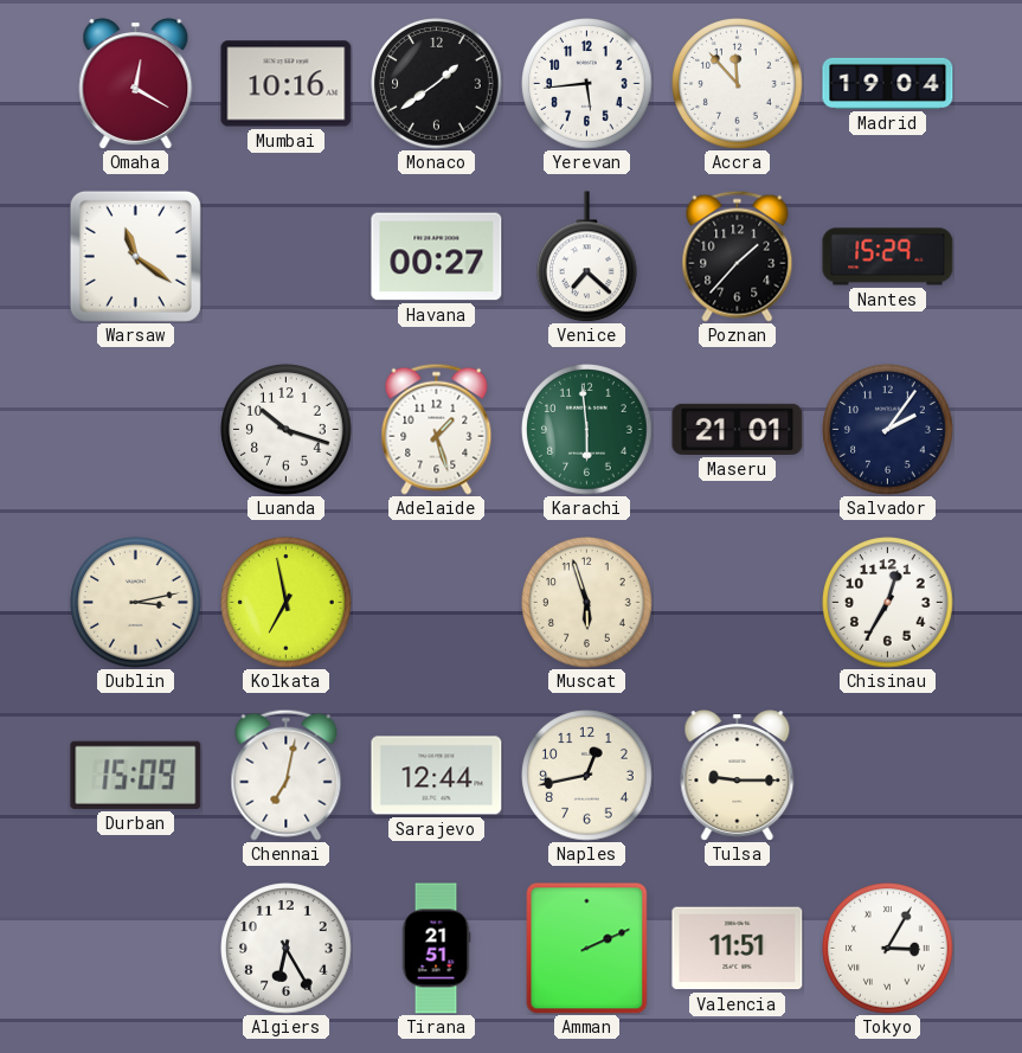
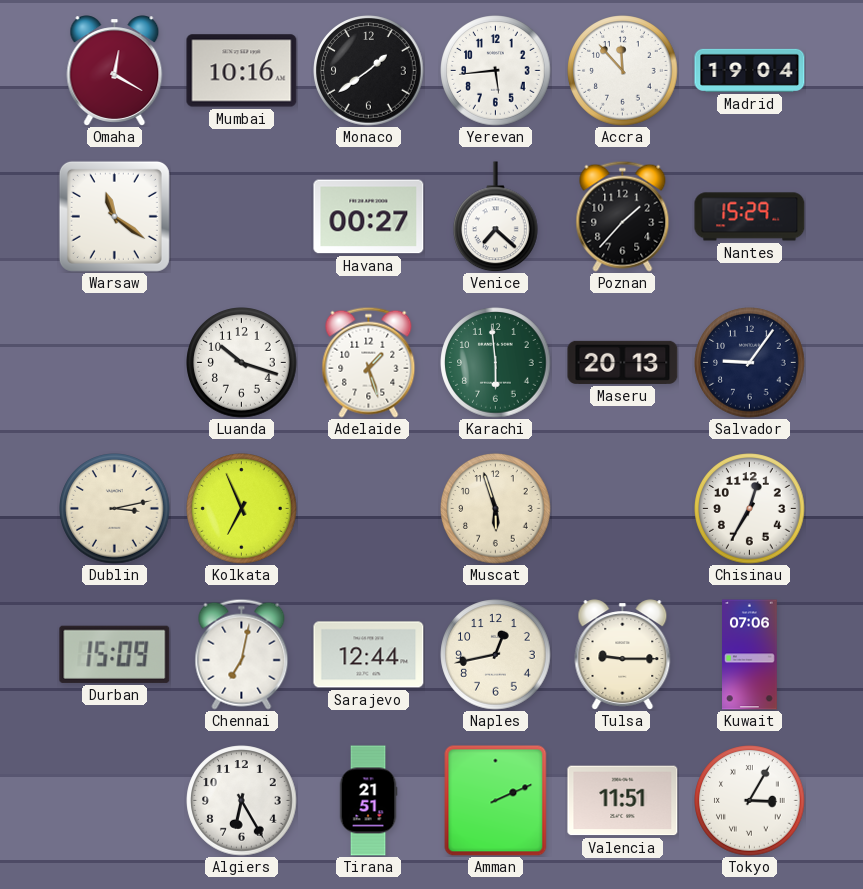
Maseru: 21:01 -> 20:13
Salvador: 2:06 -> 9:06
Kolkata: 6:58 -> 6:56
Kuwait: none -> 07:06
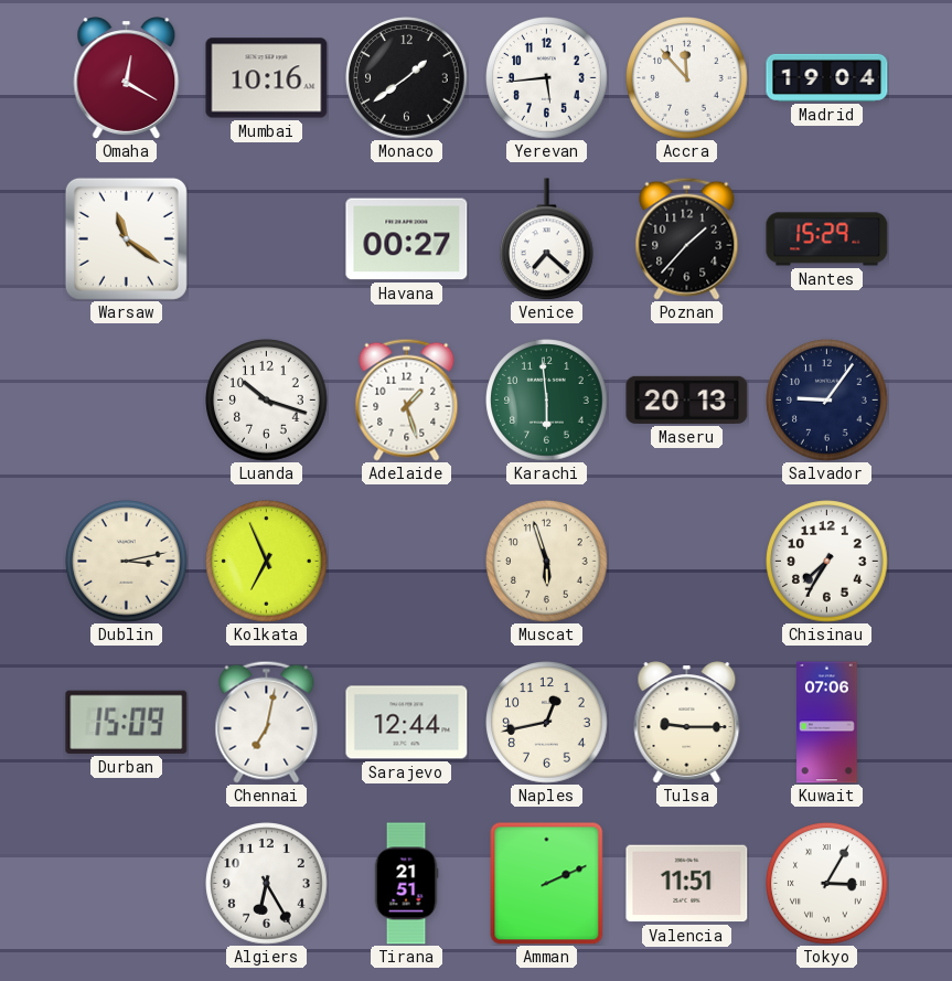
Chisinau: 12:35 -> 7:35
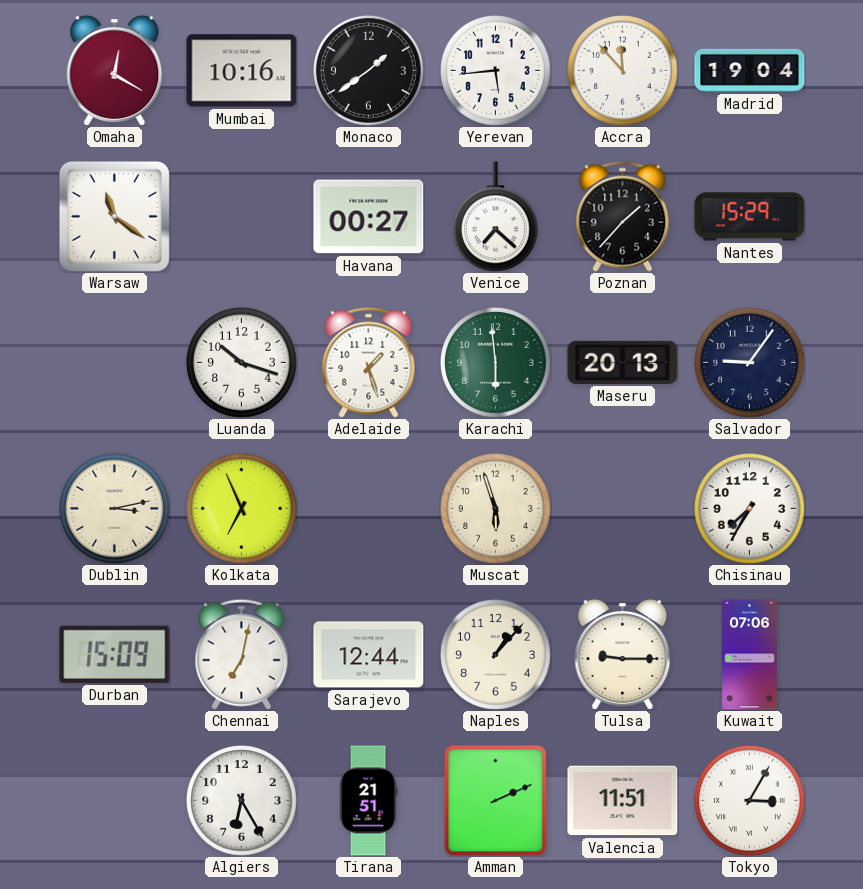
Naples: 12:43 -> 1:07
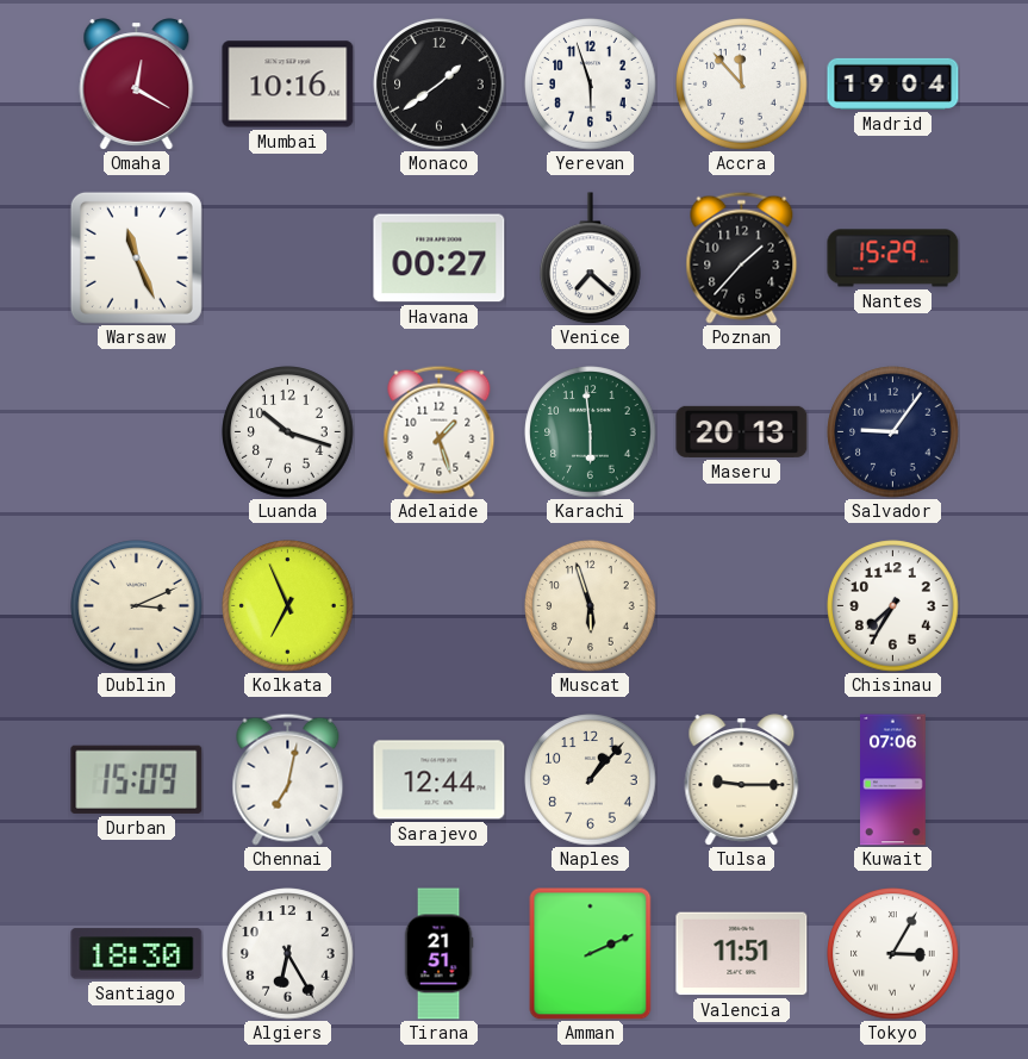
Yerevan: 5:44 -> 5:57
Warsaw: 11:21 -> 11:26
Dublin: 3:13 -> 3:11
Santiago: none -> 18:30
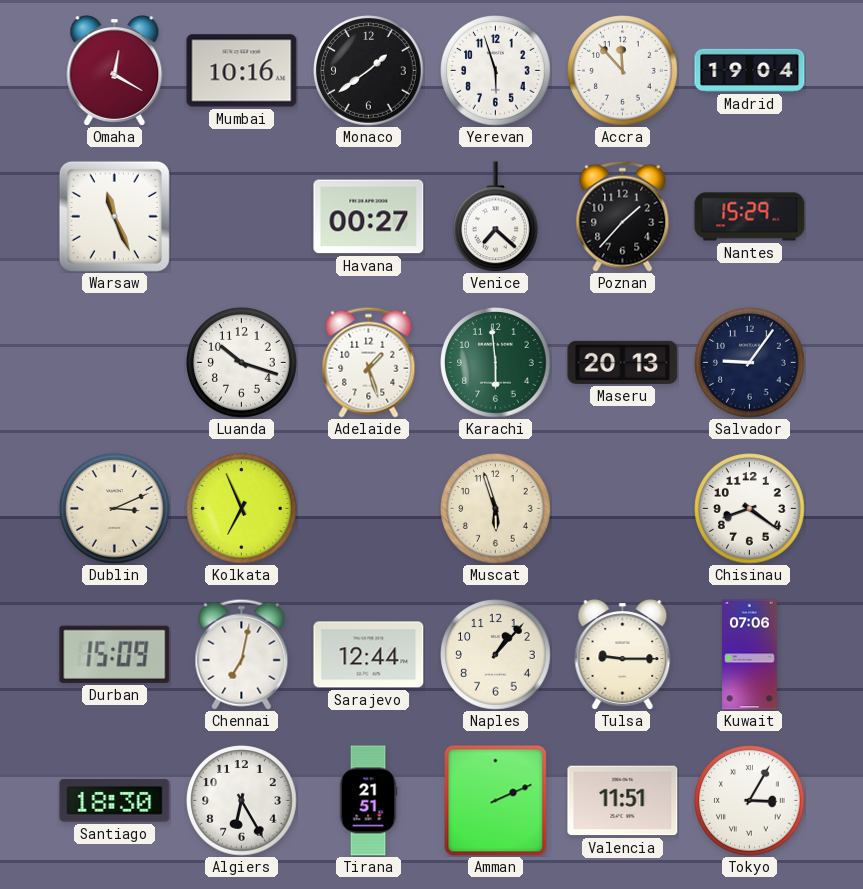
Chisinau: 7:35 -> 8:21
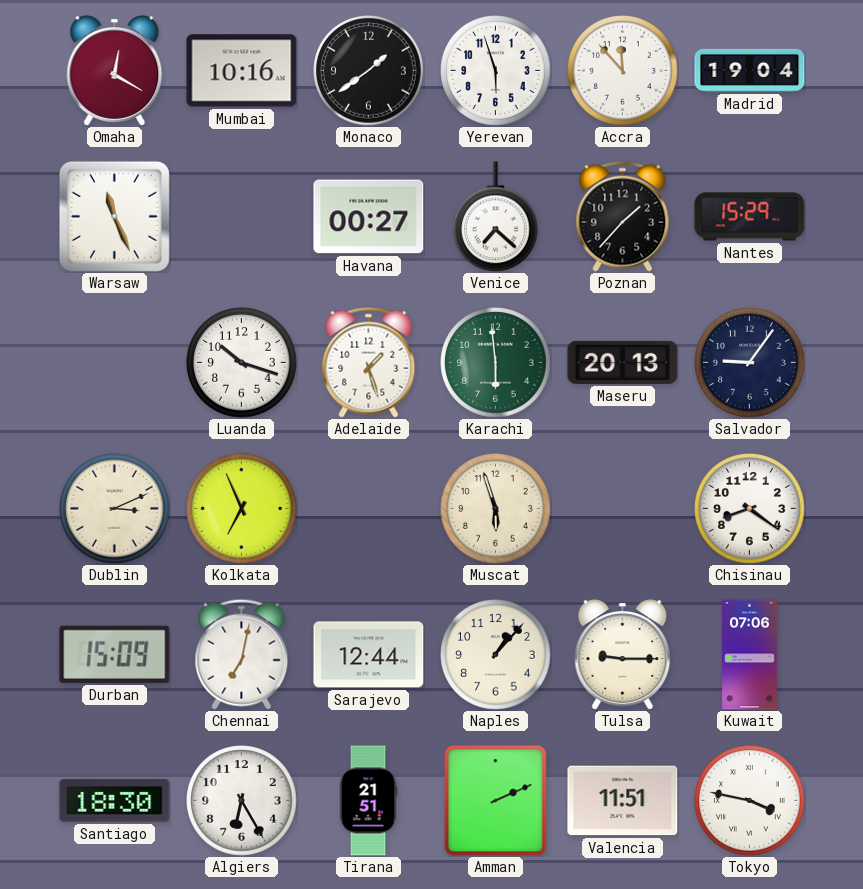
Tokyo: 3:05 -> 3:47
